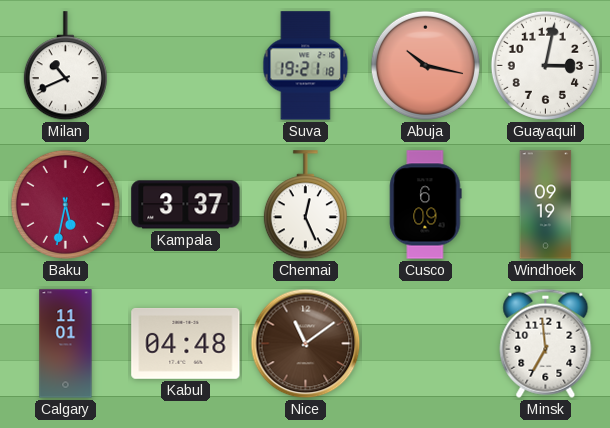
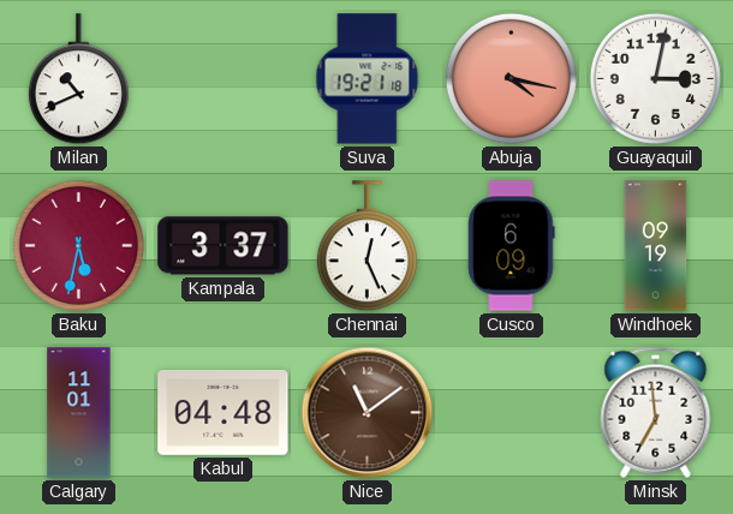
Abuja: 10:17 -> 4:17
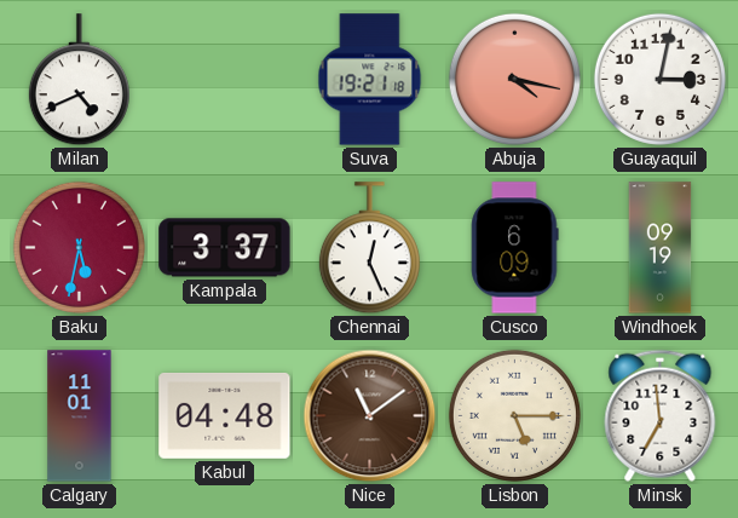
Milan: 10:41 -> 4:41
Lisbon: none -> 5:15
